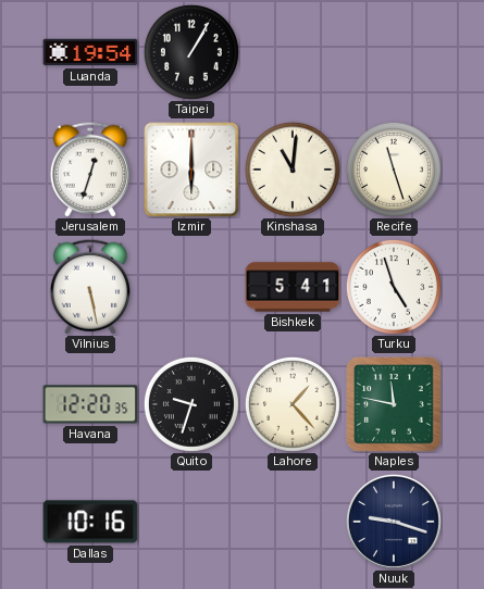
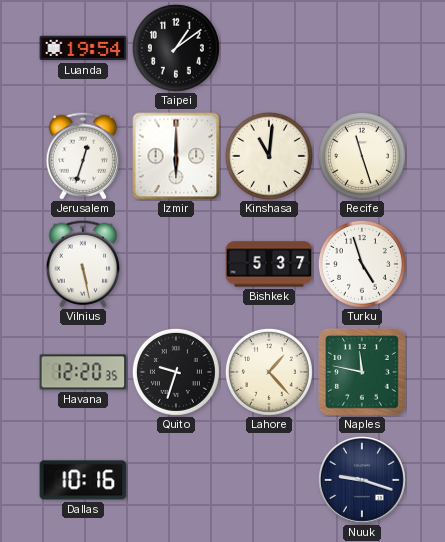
Taipei: 1:05 -> 1:09
Bishkek: 5:41 -> 5:37
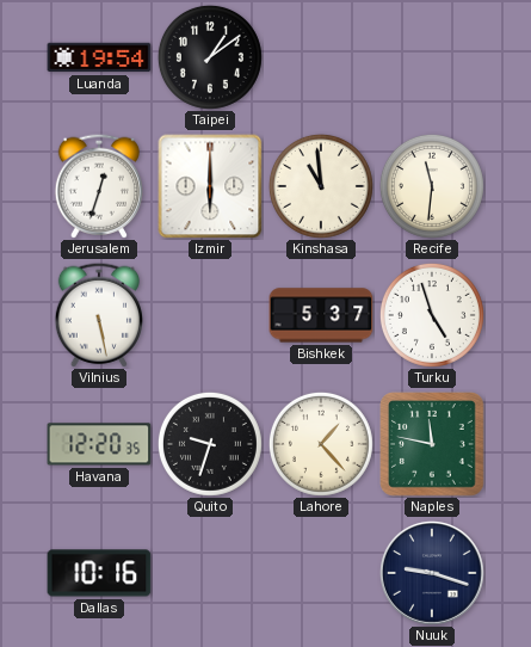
Kinshasa: 11:01 -> 10:59
Recife: 11:27 -> 11:31
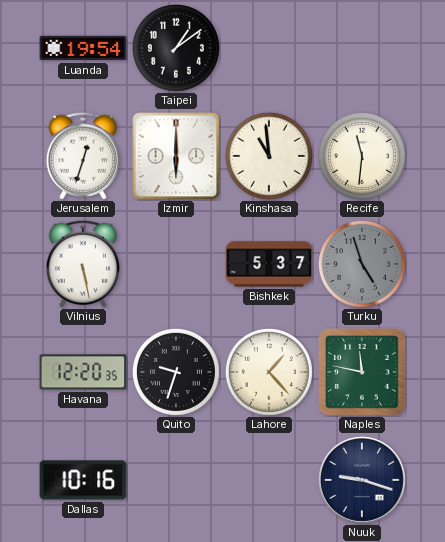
Turku dial: white -> grey
